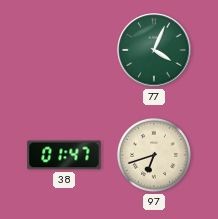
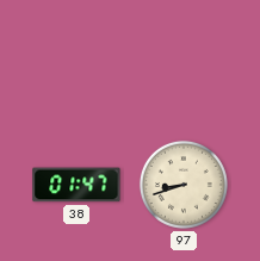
77: 4:04 -> none
97: 6:42 -> 8:42
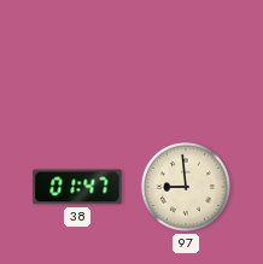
97: 8:42 -> 8:59
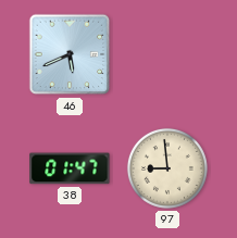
46: none -> 5:41
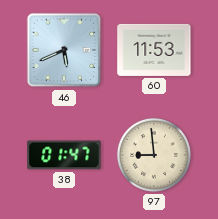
60: none -> 11:53
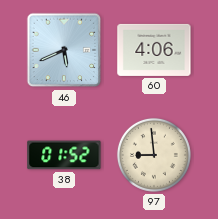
60: 11:53 -> 4:06
38: 01:47 -> 01:52
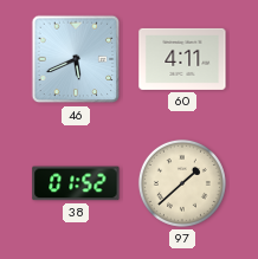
60: 4:06 -> 4:11
97: 8:59 -> 1:38
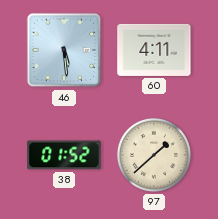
46: 5:41 -> 5:29
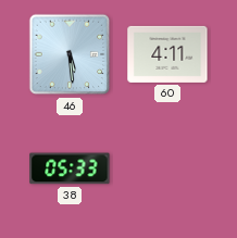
38: 01:52 -> 05:33
97: 1:38 -> none
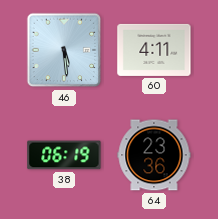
38: 05:33 -> 06:19
64: none -> 23:36
